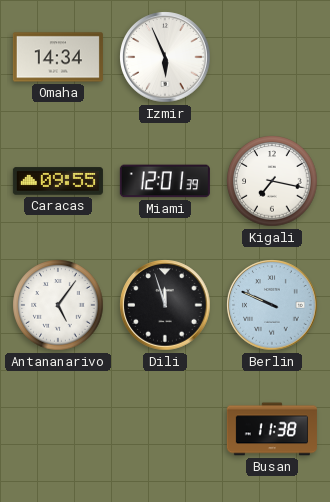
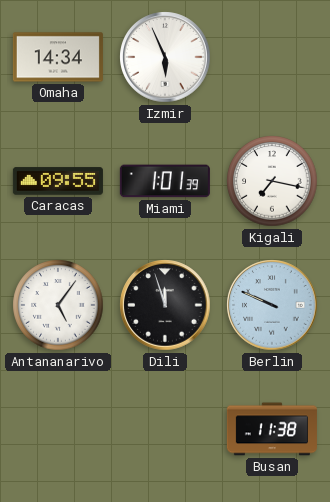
Miami: 12:01 -> 1:01
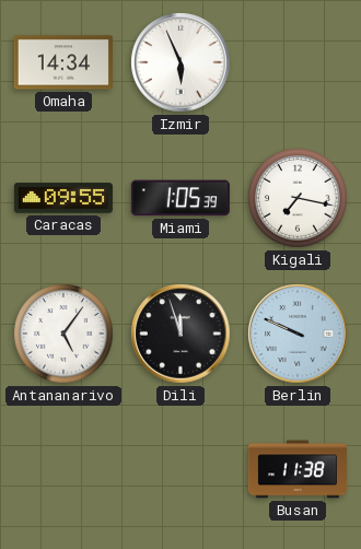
Miami: 1:01 -> 1:05
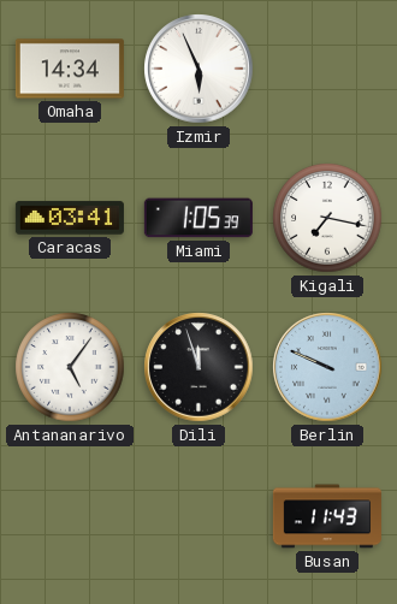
Caracas: 09:55 -> 03:41
Busan: 11:38 -> 11:43
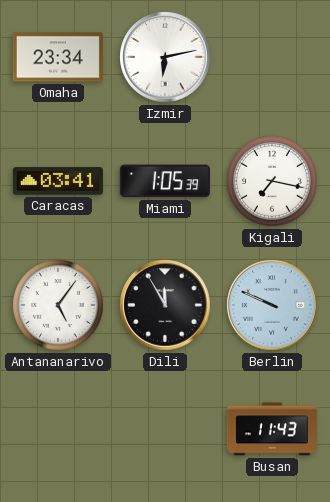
Omaha: 14:34 -> 23:34
Izmir: 5:56 -> 6:13
Dili: 11:57 -> 11:55
